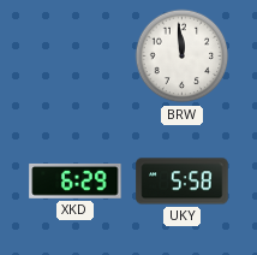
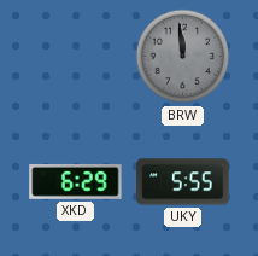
BRW dial: white -> grey
UKY: 5:58 -> 5:55
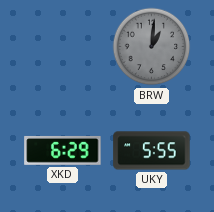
BRW: 11:59 -> 1:01
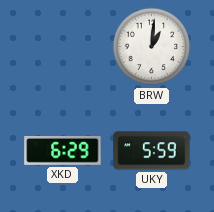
BRW dial: grey -> white
UKY: 5:55 -> 5:59
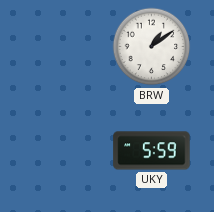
BRW: 1:01 -> 1:09
XKD: 6:29 -> none
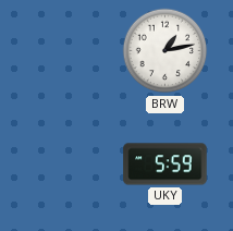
BRW: 1:09 -> 1:13
